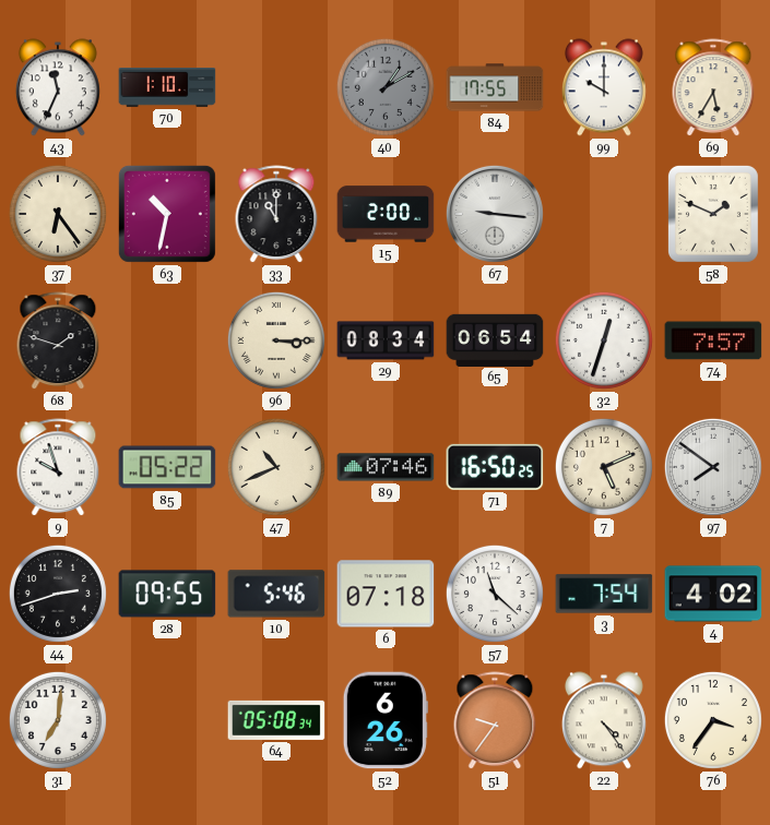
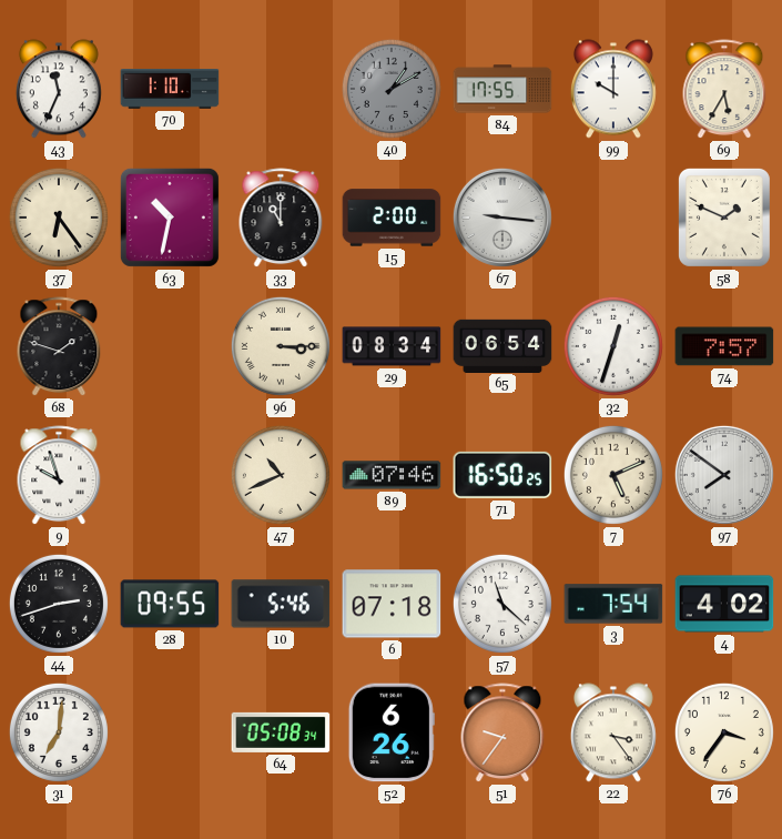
85: 05:22 -> none
22: 4:24 -> 3:24
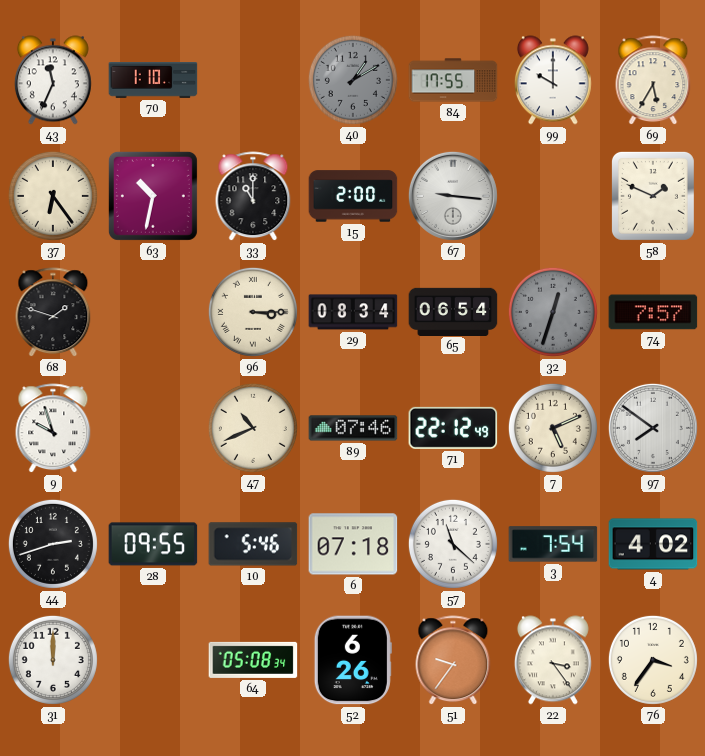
32 dial: white -> grey
71: 16:50 -> 22:12
31: 7:01 -> 12:00
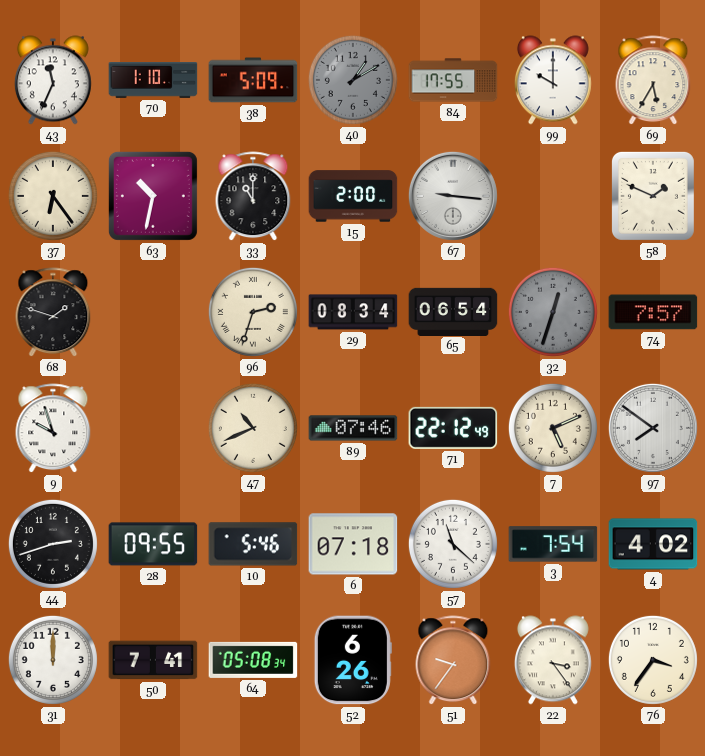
38: none -> 5:09
96: 3:15 -> 2:33
50: none -> 7:41
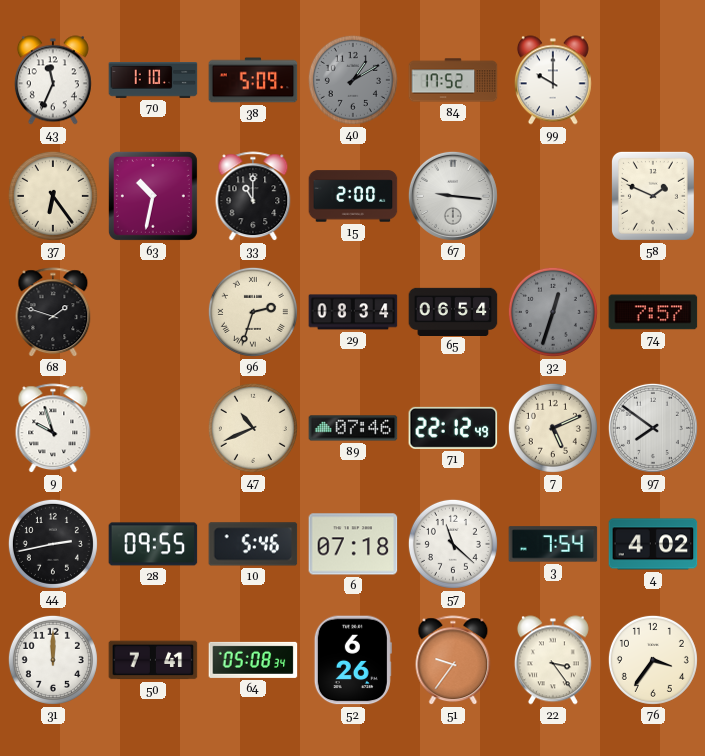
84: 17:55 -> 17:52
69: 5:35 -> none
44: 2:42 -> 2:43
